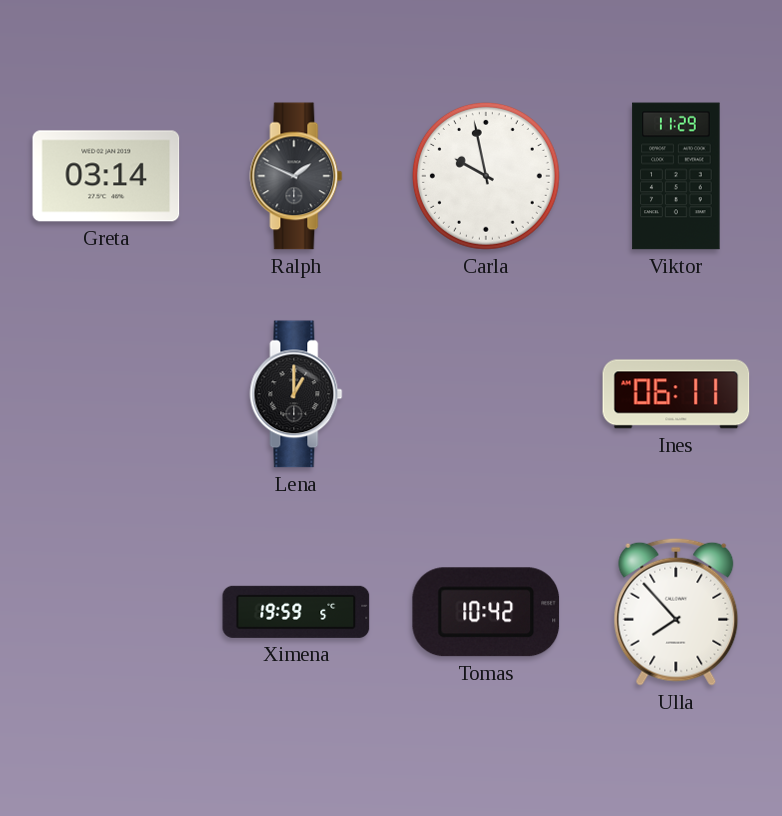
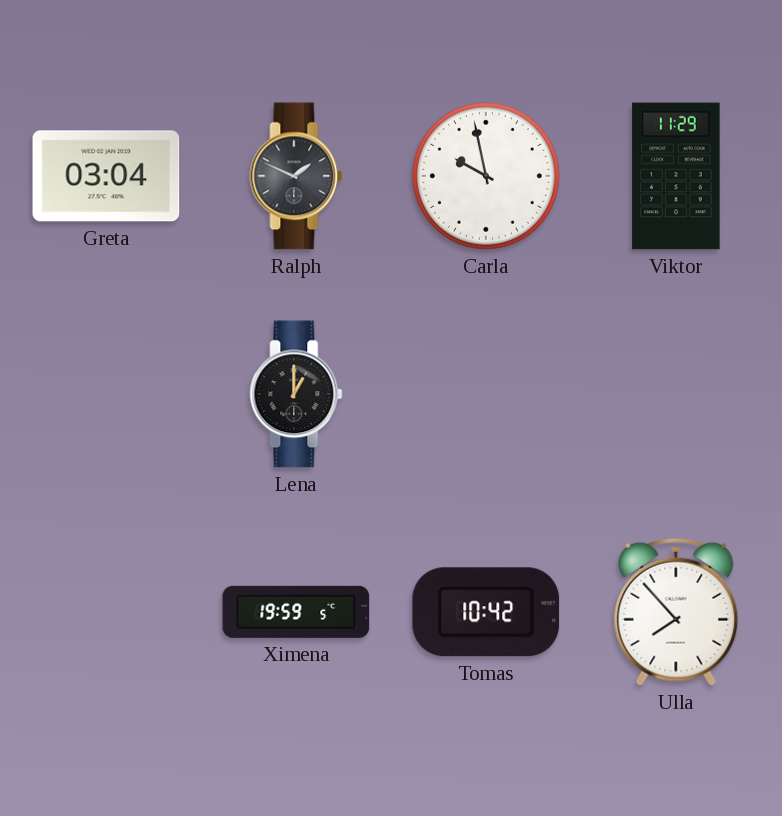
Greta: 03:14 -> 03:04
Ines: 06:11 -> none
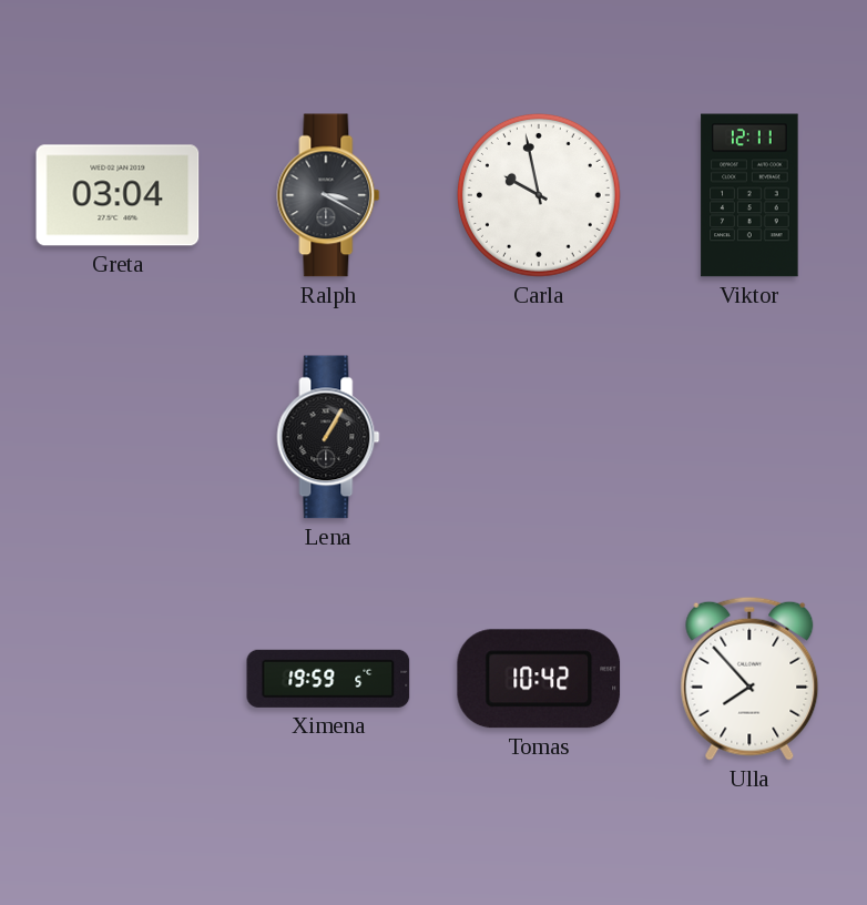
Ralph: 1:49 -> 3:20
Viktor: 11:29 -> 12:11
Lena: 1:00 -> 1:05
